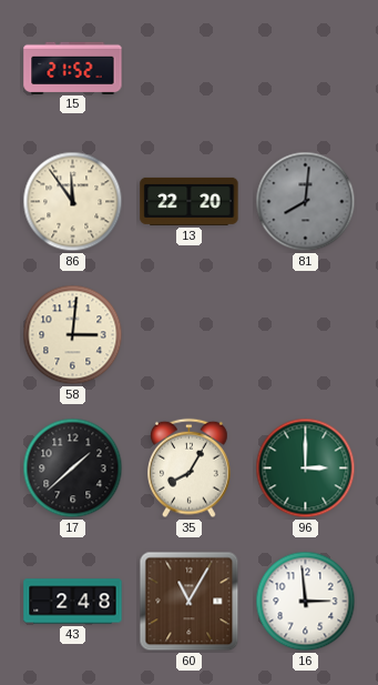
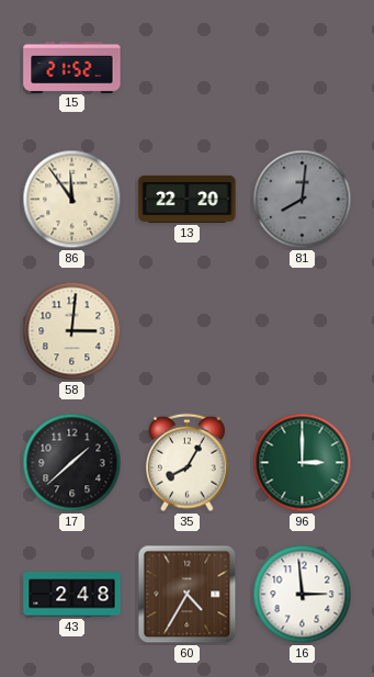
60: 11:05 -> 4:35
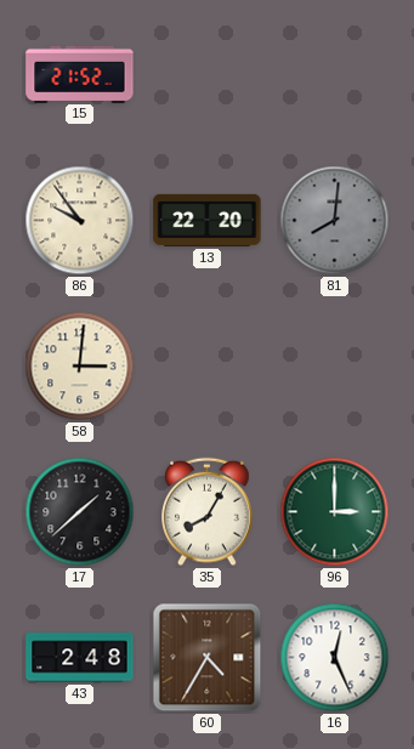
86: 11:54 -> 9:54
16: 2:59 -> 12:26
